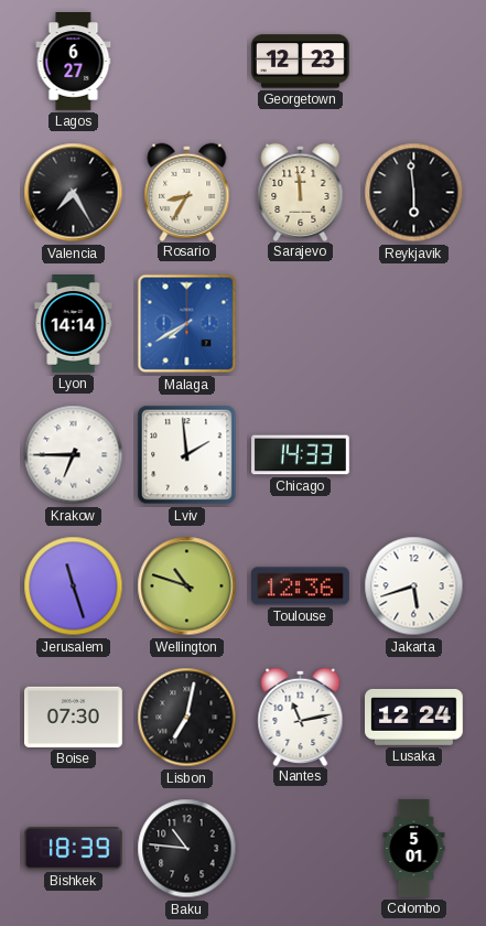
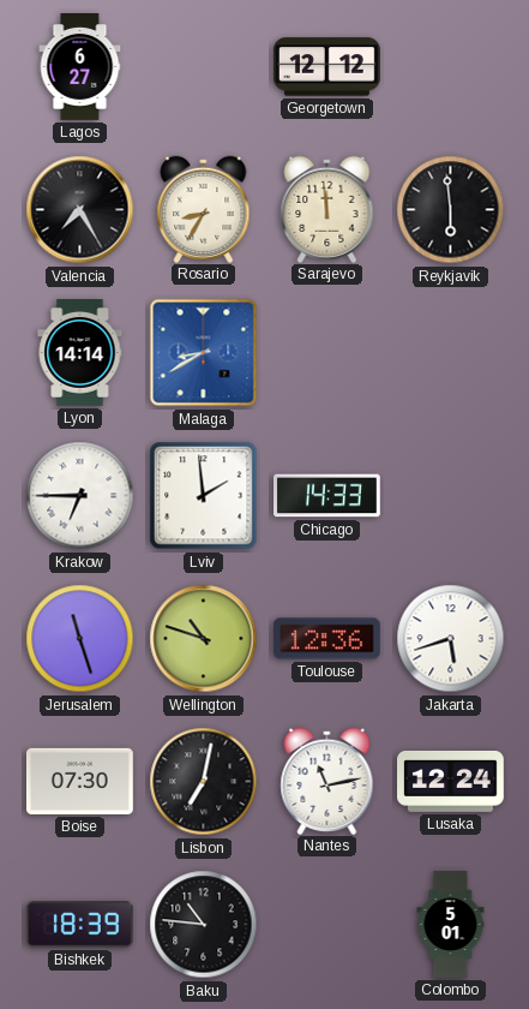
Georgetown: 12:23 -> 12:12
Malaga: 7:40 -> 8:40
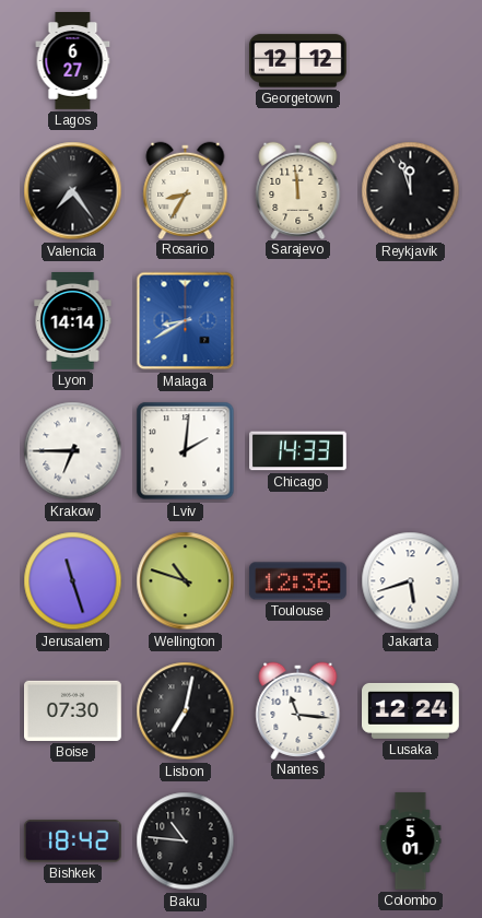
Valencia: 7:25 -> 7:24
Reykjavik: 5:59 -> 11:57
Lviv: 1:59 -> 2:01
Nantes: 11:13 -> 11:16
Bishkek: 18:39 -> 18:42
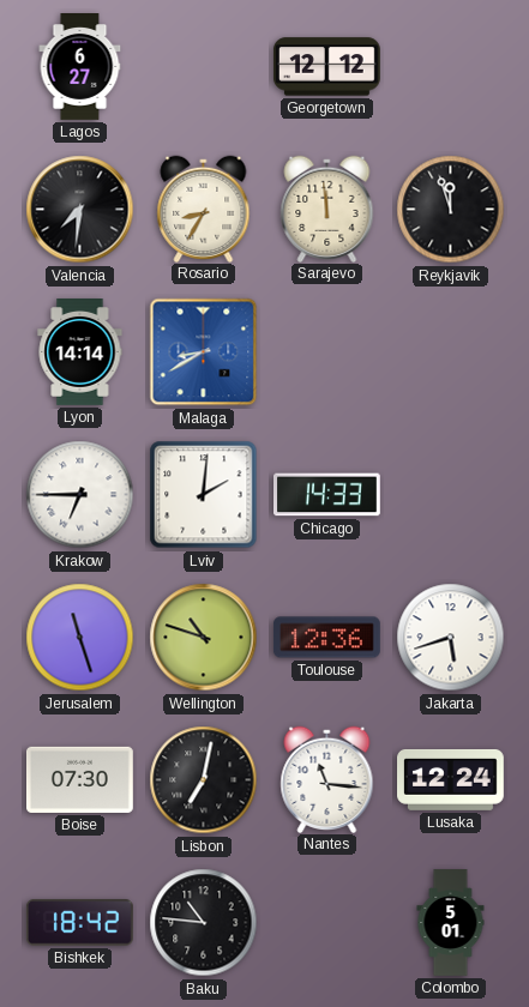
Valencia: 7:24 -> 7:31
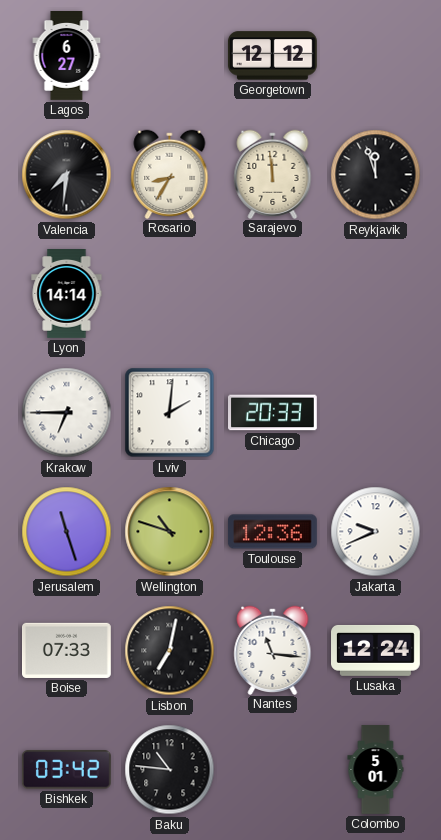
Malaga: 8:40 -> none
Chicago: 14:33 -> 20:33
Jakarta: 5:42 -> 9:41
Boise: 07:30 -> 07:33
Bishkek: 18:42 -> 03:42
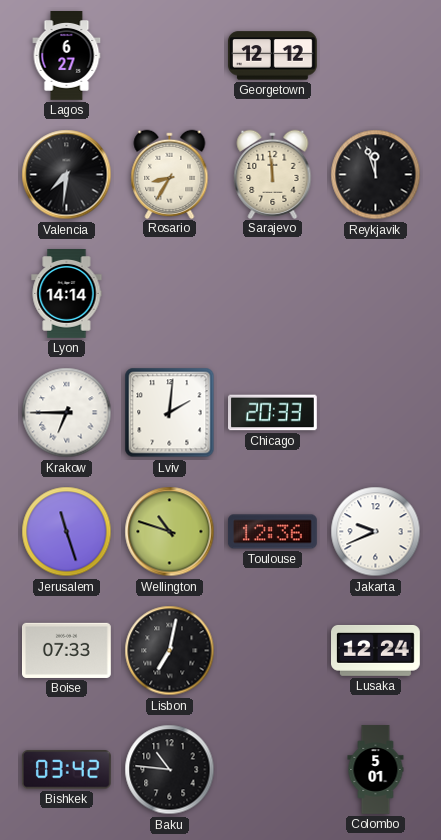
Nantes: 11:16 -> none
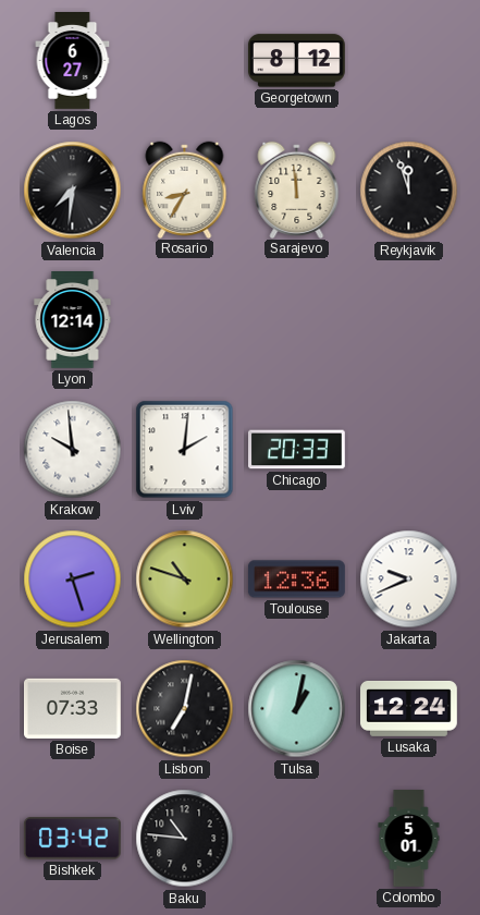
Georgetown: 12:12 -> 8:12
Lyon: 14:14 -> 12:14
Krakow: 6:45 -> 9:59
Jerusalem: 11:27 -> 2:27
Tulsa: none -> 1:02
